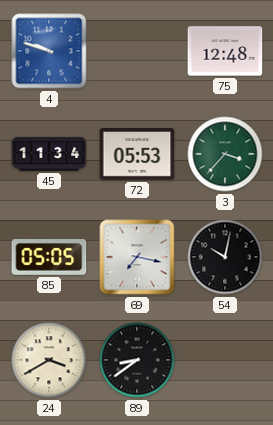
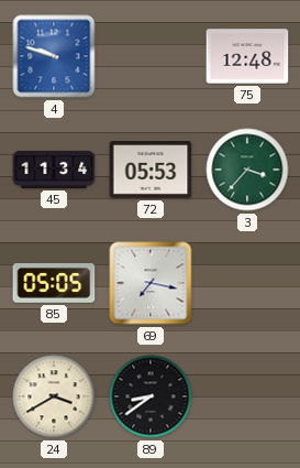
54: 10:02 -> none
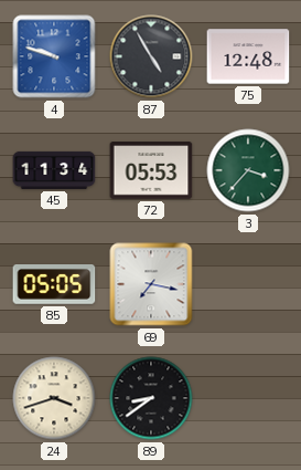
87: none -> 4:55
24: 3:40 -> 3:42
